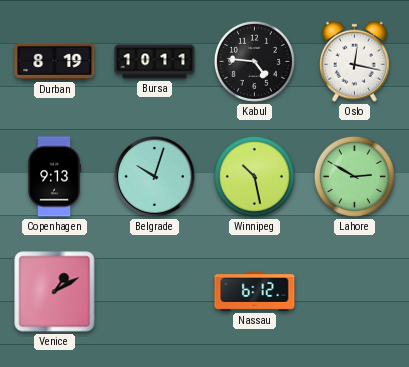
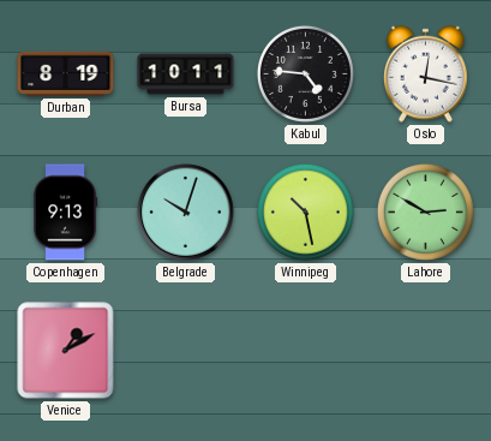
Nassau: 6:12 -> none
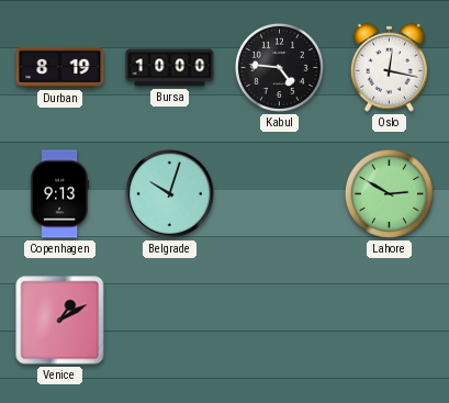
Bursa: 10:11 -> 10:00
Winnipeg: 10:28 -> none
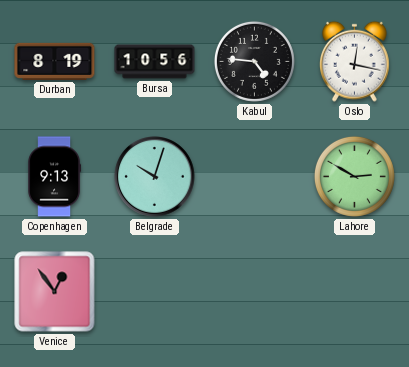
Bursa: 10:00 -> 10:56
Venice: 1:10 -> 12:54
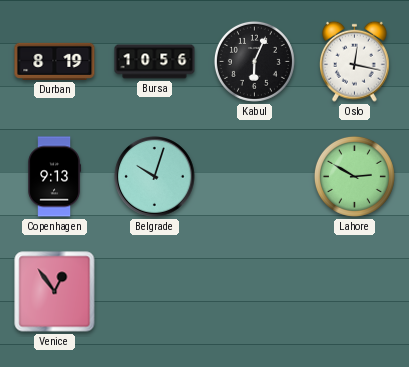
Kabul: 4:46 -> 6:04
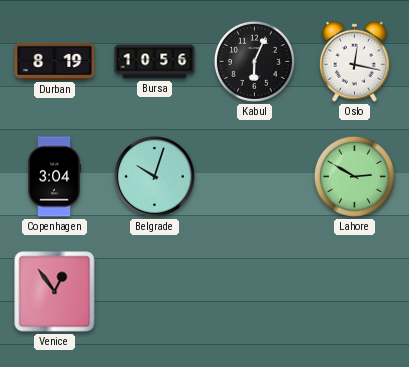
Copenhagen: 9:13 -> 3:04
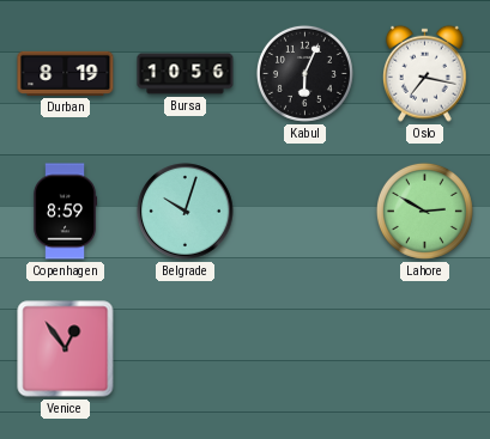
Oslo: 12:17 -> 7:17
Copenhagen: 3:04 -> 8:59
